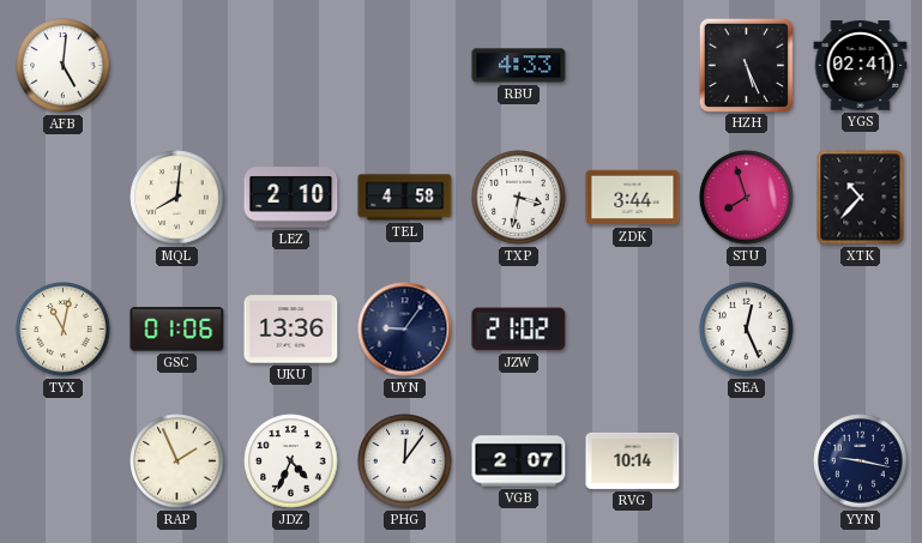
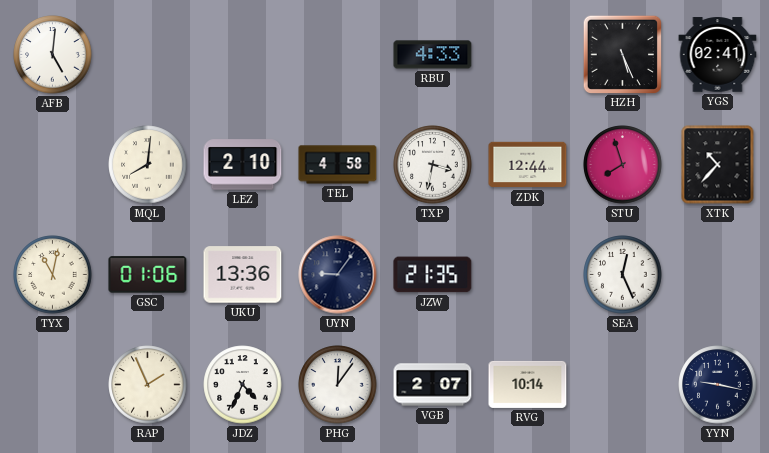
ZDK: 3:44 -> 12:44
JZW: 21:02 -> 21:35
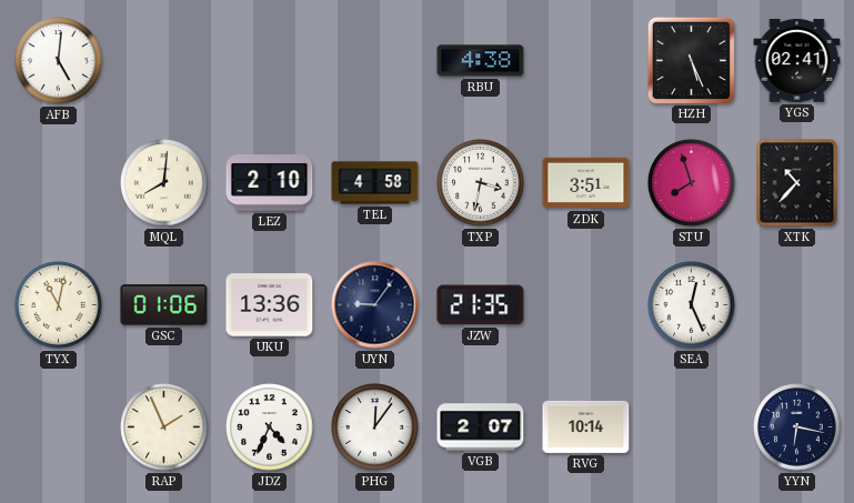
RBU: 4:33 -> 4:38
ZDK: 12:44 -> 3:51
YYN: 9:17 -> 6:17
